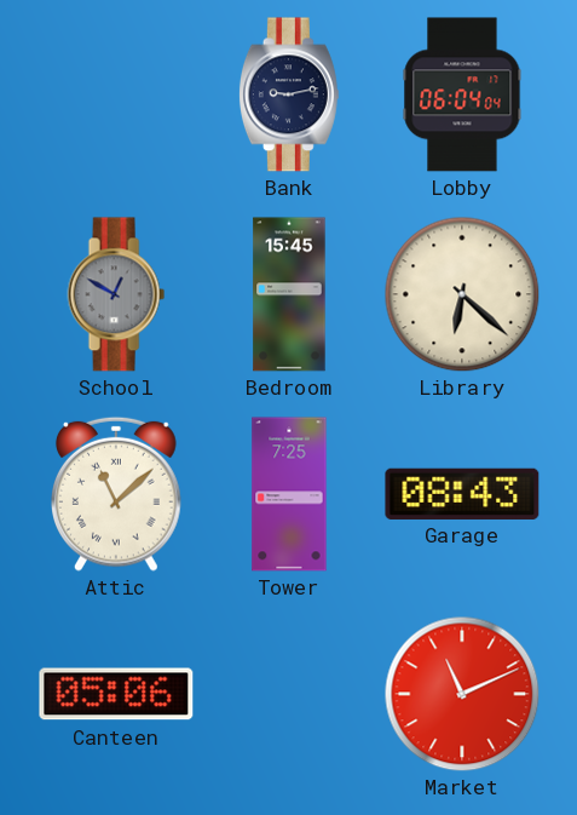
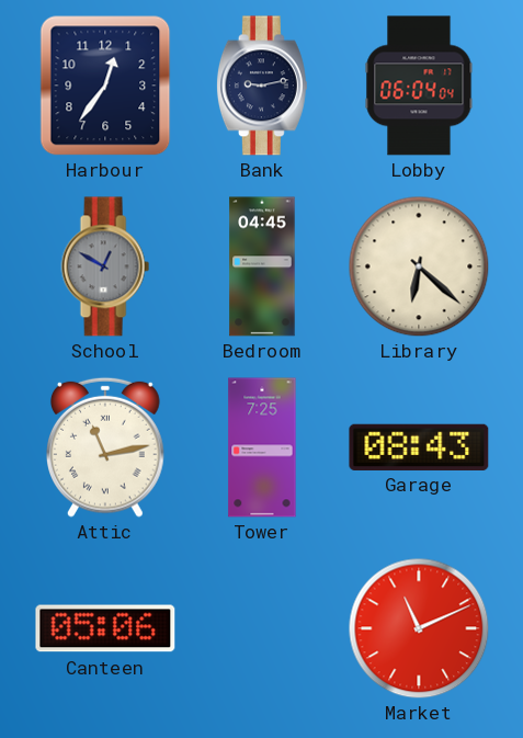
Harbour: none -> 12:36
Bedroom: 15:45 -> 04:45
Attic: 11:08 -> 11:13
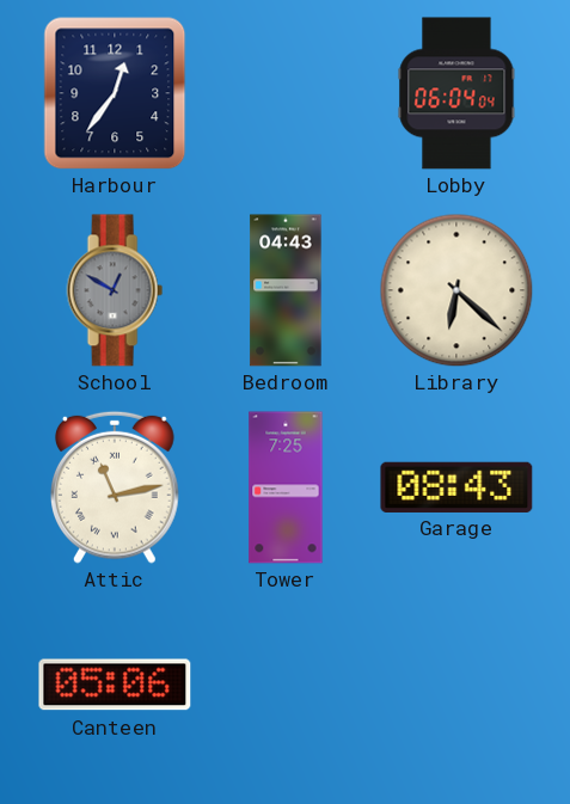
Bank: 9:13 -> none
Bedroom: 04:45 -> 04:43
Market: 11:11 -> none
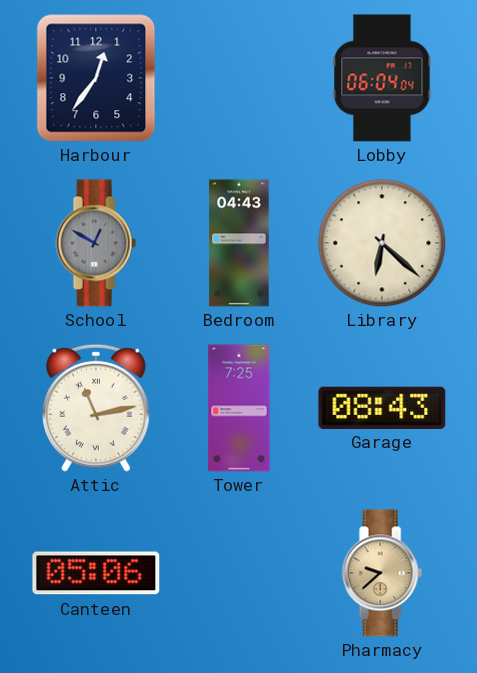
Pharmacy: none -> 9:38
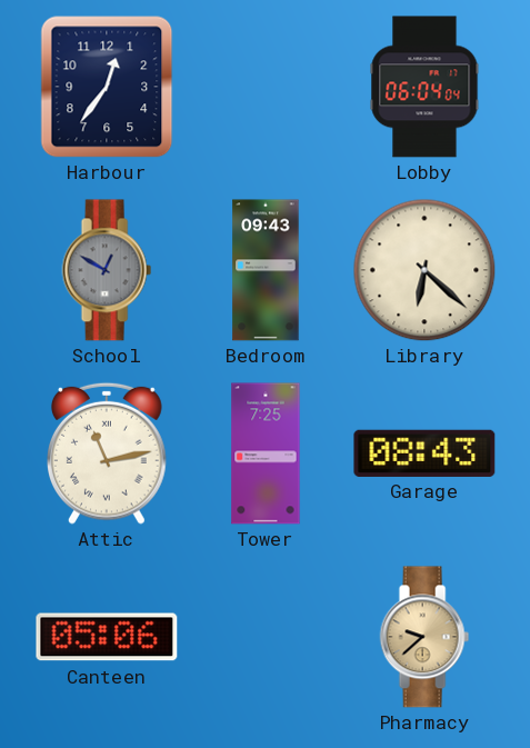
Bedroom: 04:43 -> 09:43
